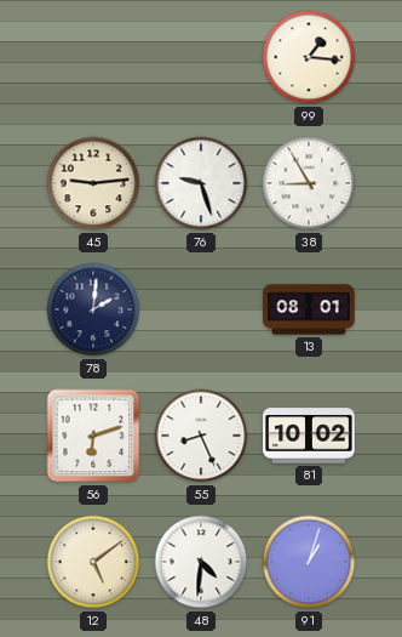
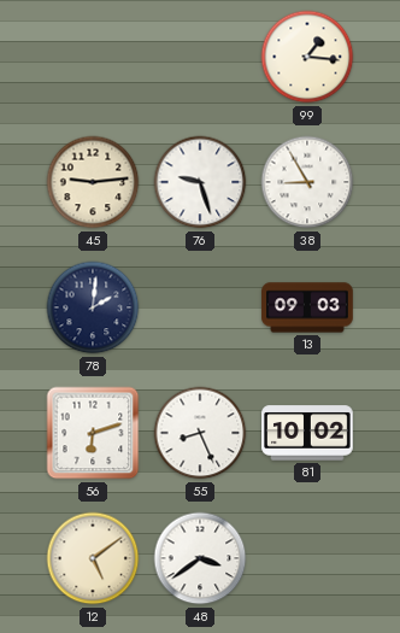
13: 08:01 -> 09:03
48: 4:31 -> 3:39
91: 1:03 -> none
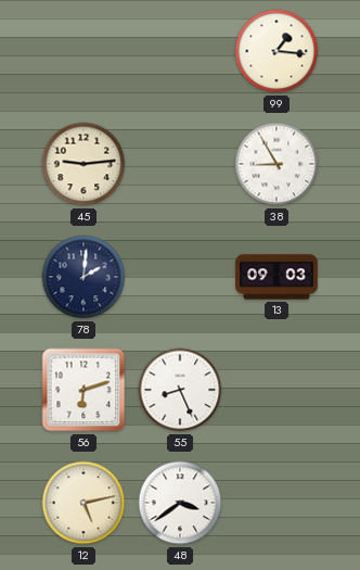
76: 9:27 -> none
81: 10:02 -> none
12: 5:09 -> 5:13
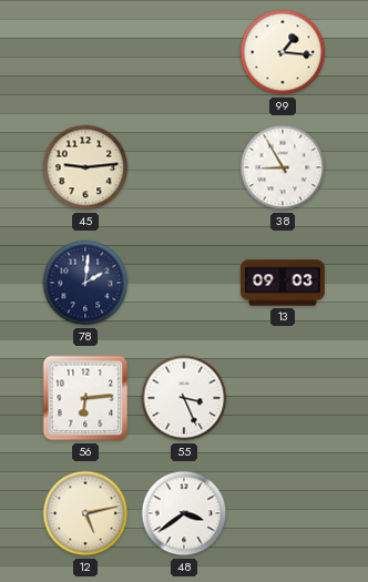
56: 6:12 -> 6:14
55: 8:26 -> 3:26
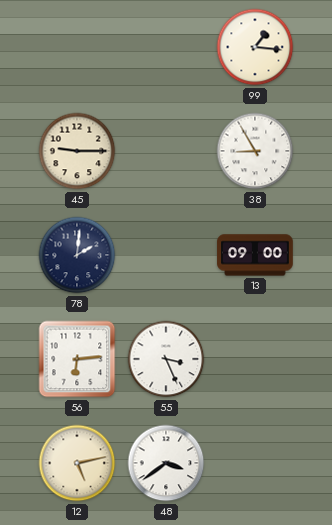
45: 9:14 -> 9:15
13: 09:03 -> 09:00
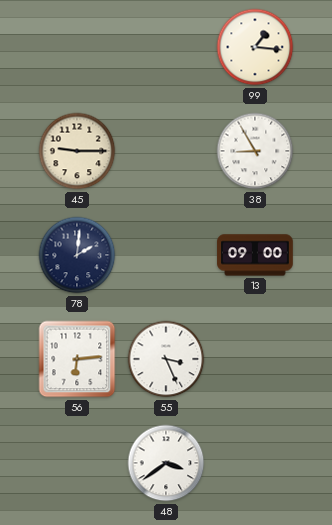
12: 5:13 -> none
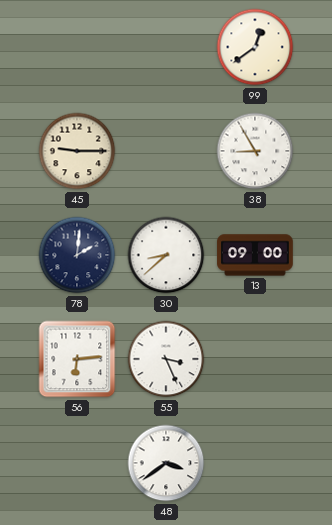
99: 1:16 -> 12:39
30: none -> 8:38
